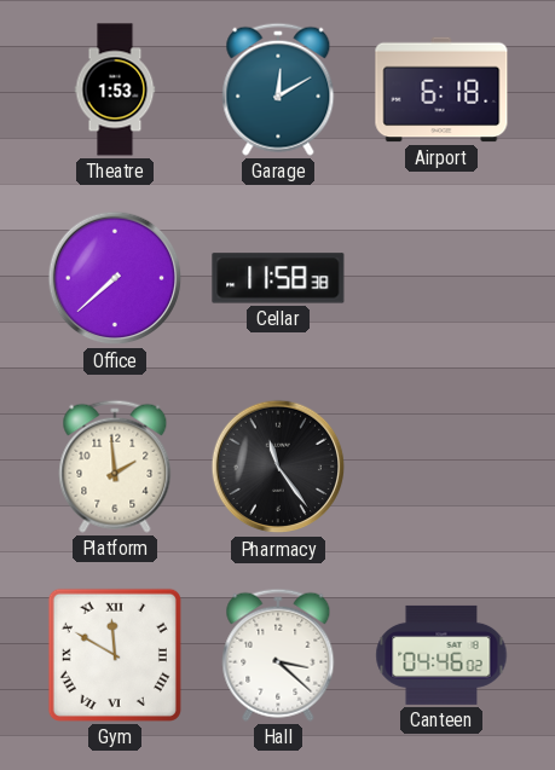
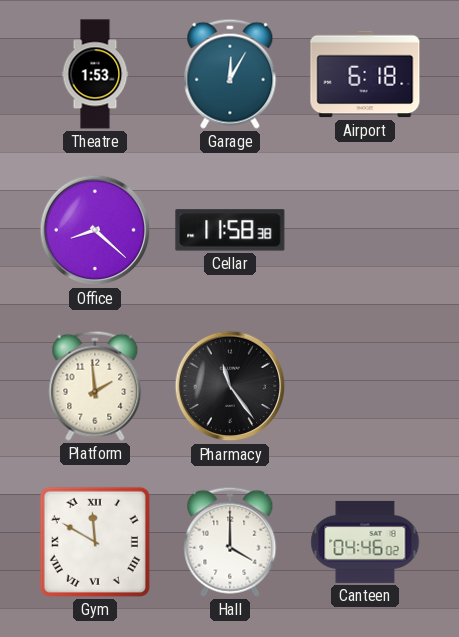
Garage: 12:10 -> 12:05
Office: 7:38 -> 8:22
Hall: 3:22 -> 4:00
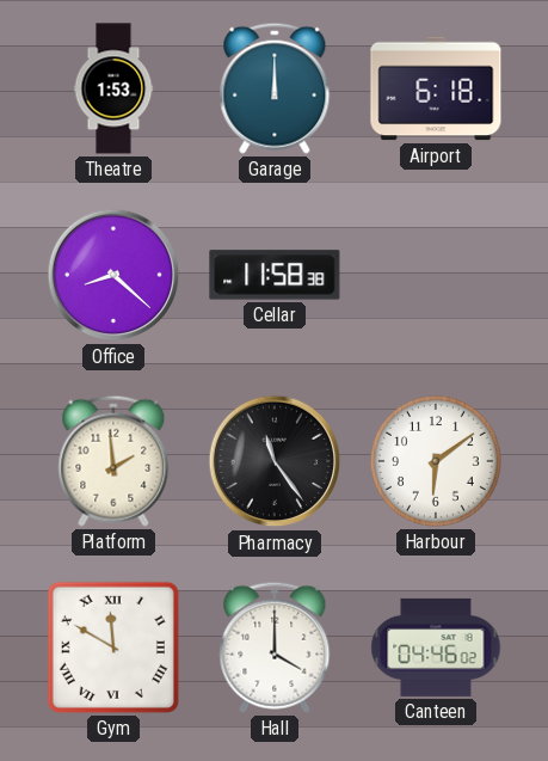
Garage: 12:05 -> 12:00
Harbour: none -> 6:09
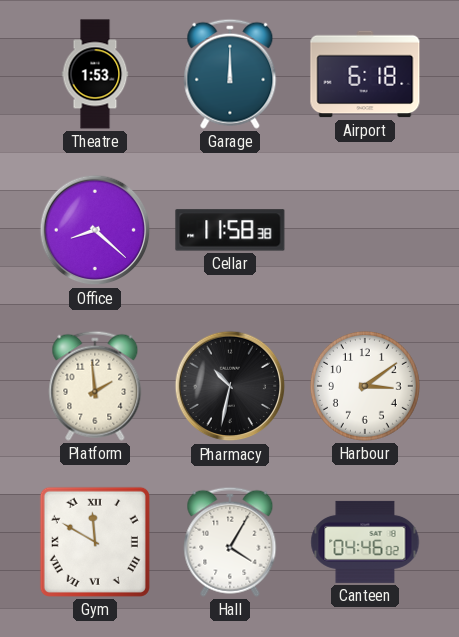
Pharmacy: 11:24 -> 10:32
Harbour: 6:09 -> 3:09
Hall: 4:00 -> 4:05
